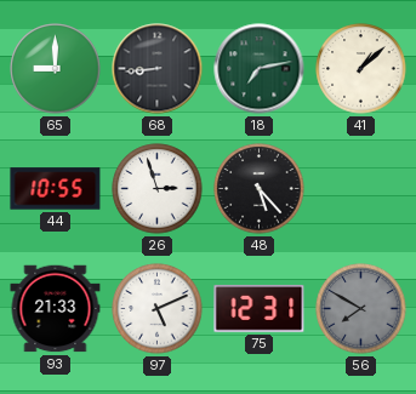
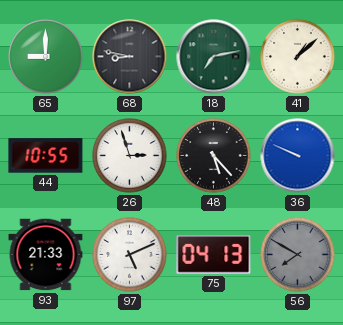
68: 8:44 -> 8:47
36: none -> 9:49
75: 12:31 -> 04:13
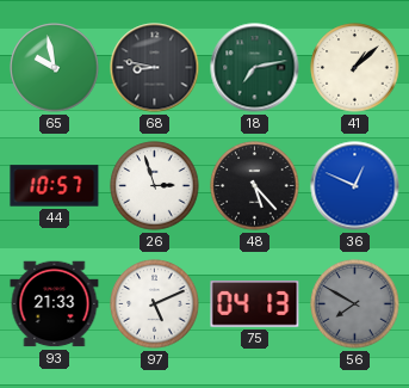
65: 9:00 -> 9:58
44: 10:55 -> 10:57
36: 9:49 -> 12:49
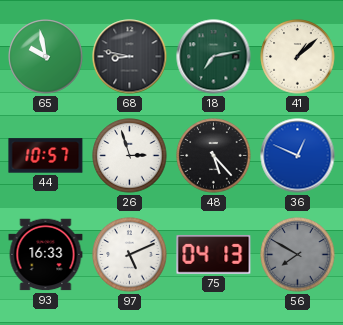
93: 21:33 -> 16:33
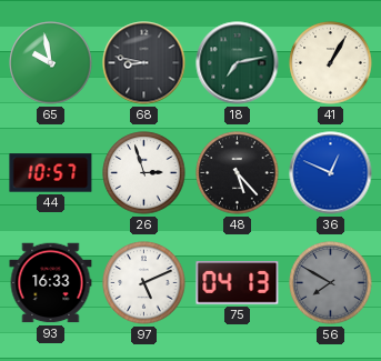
41: 1:08 -> 1:05
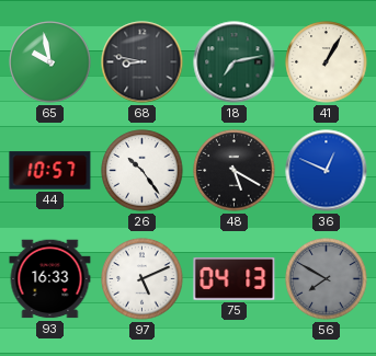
26: 2:57 -> 10:24
48: 5:23 -> 5:20
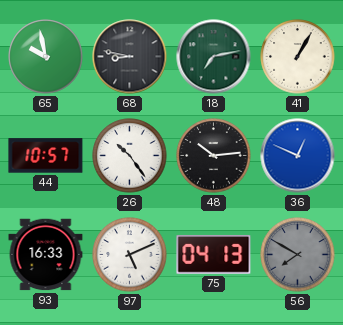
48: 5:20 -> 10:14
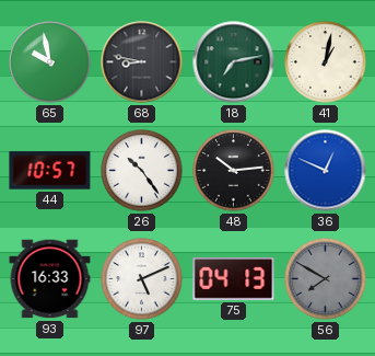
41: 1:05 -> 1:02
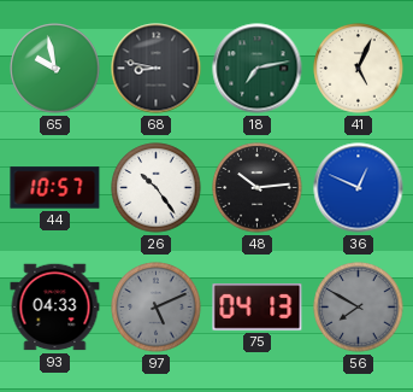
41: 1:02 -> 5:04
93: 16:33 -> 04:33
97 dial: white -> grey
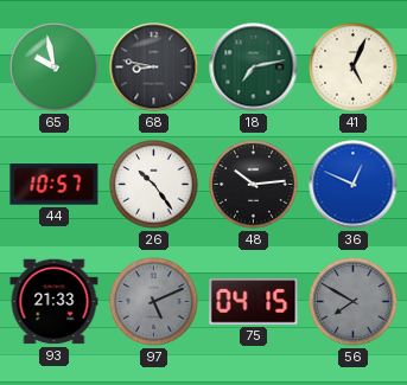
93: 04:33 -> 21:33
75: 04:13 -> 04:15
